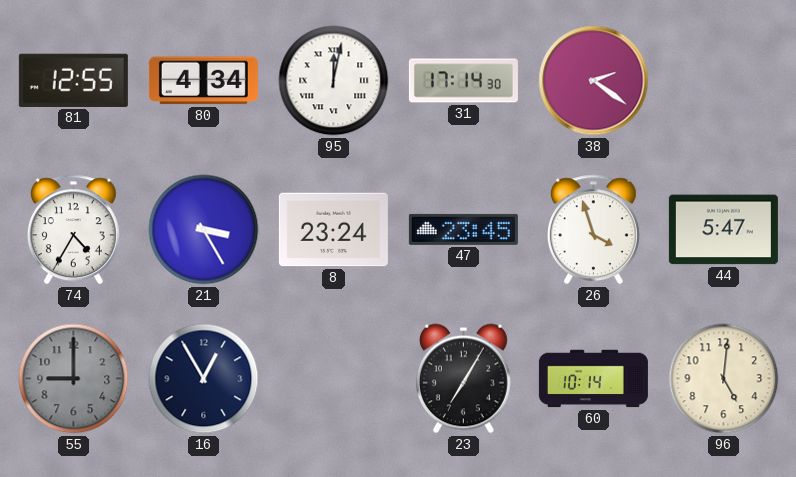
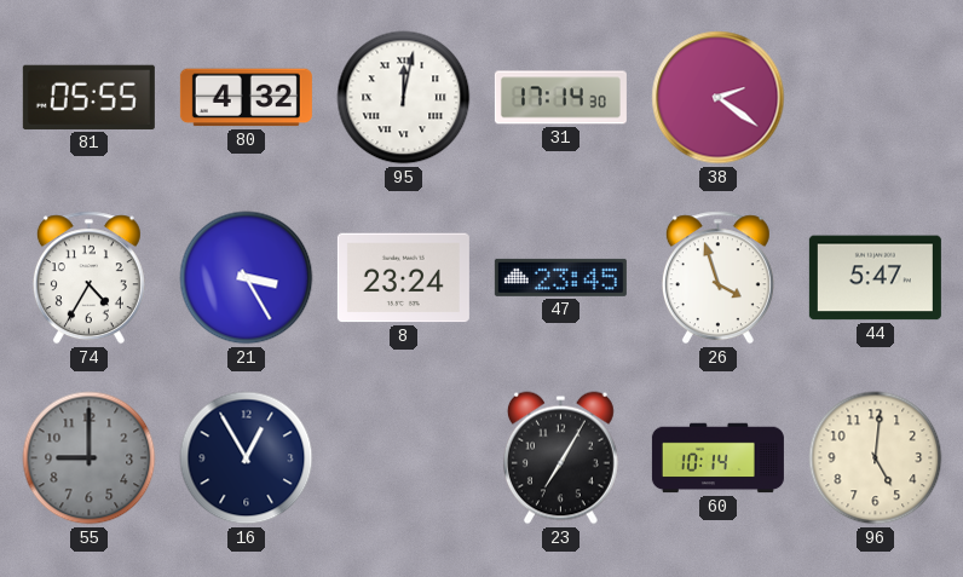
81: 12:55 -> 05:55
80: 4:34 -> 4:32
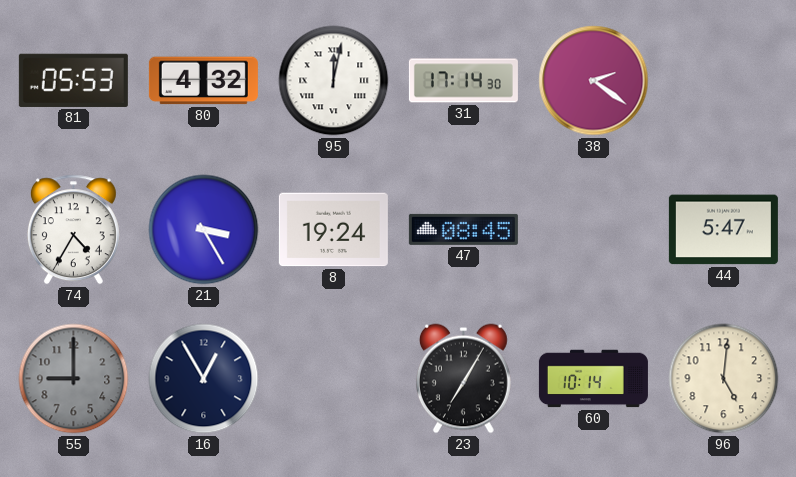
81: 05:55 -> 05:53
8: 23:24 -> 19:24
47: 23:45 -> 08:45
26: 3:57 -> none
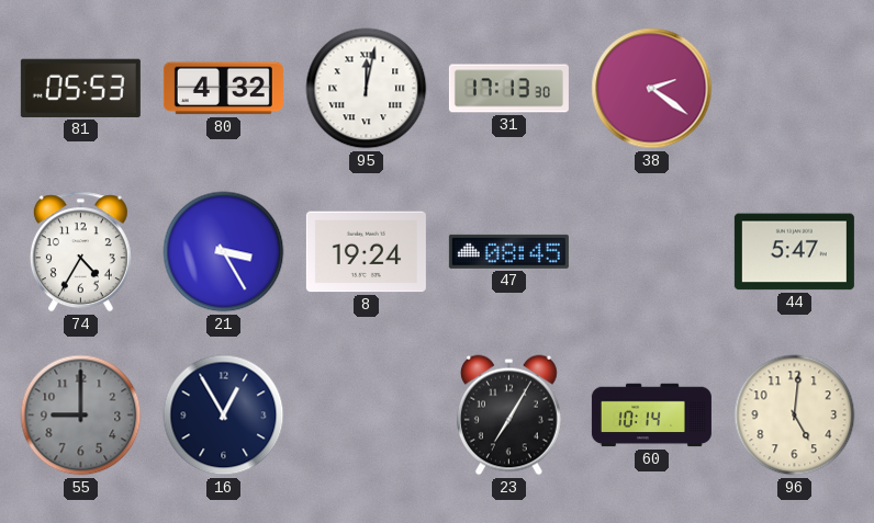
31: 17:14 -> 17:13
